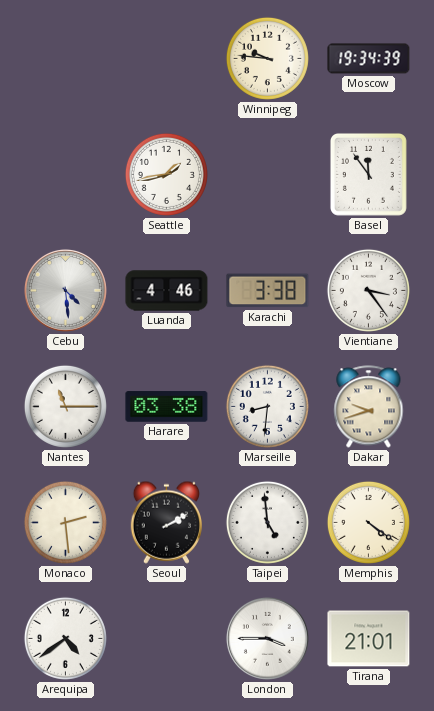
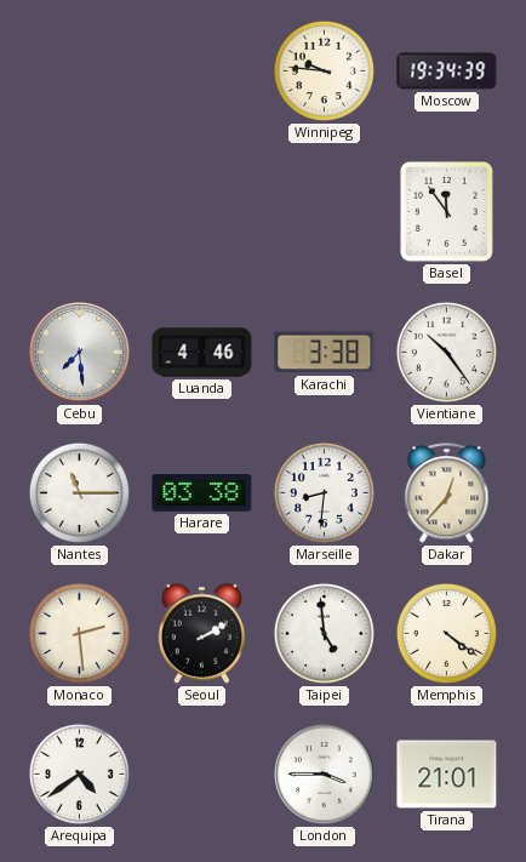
Seattle: 1:43 -> none
Cebu: 4:29 -> 7:29
Vientiane: 3:24 -> 10:24
Dakar: 9:42 -> 12:37
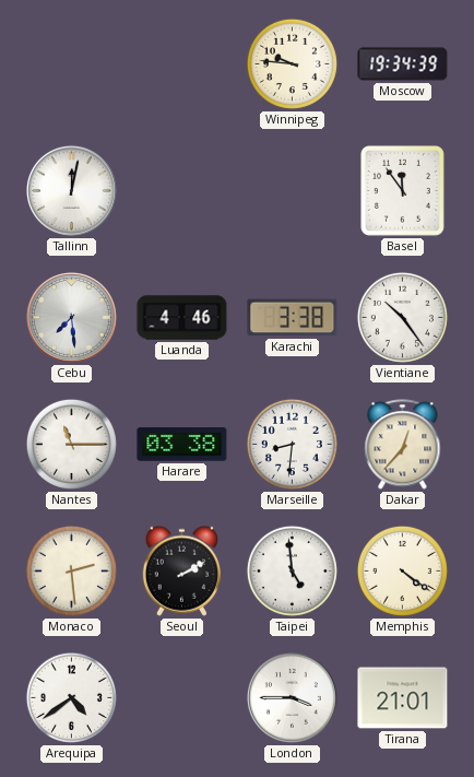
Tallinn: none -> 12:02
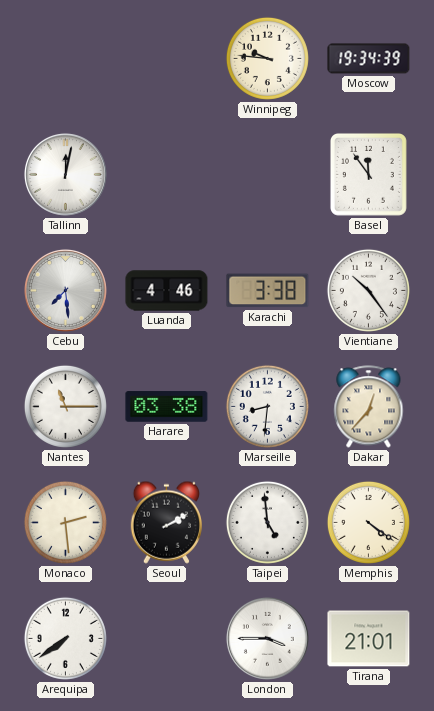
Arequipa: 4:39 -> 7:39
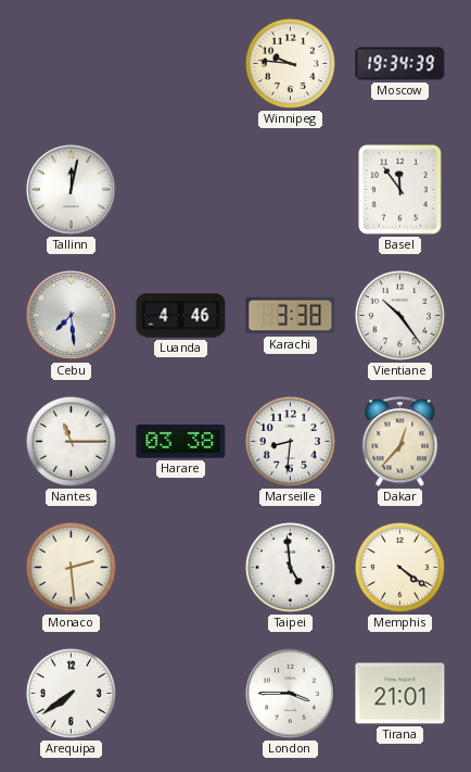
Seoul: 2:10 -> none
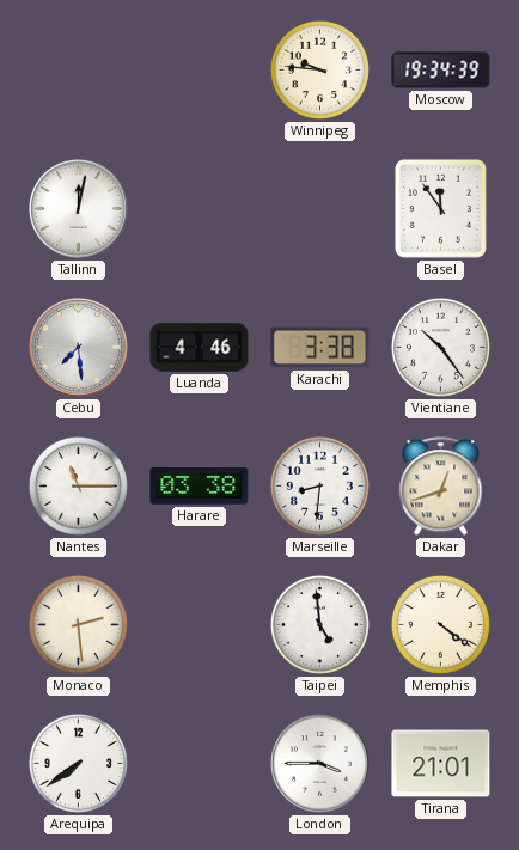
Dakar: 12:37 -> 12:42
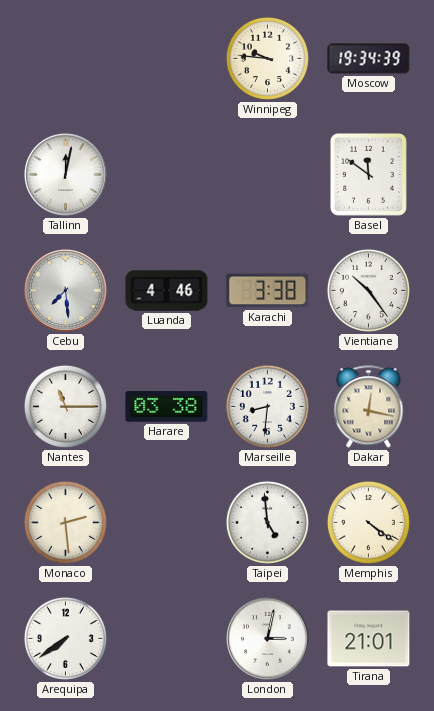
Basel: 11:54 -> 11:51
Dakar: 12:42 -> 12:17
London: 3:45 -> 3:02
